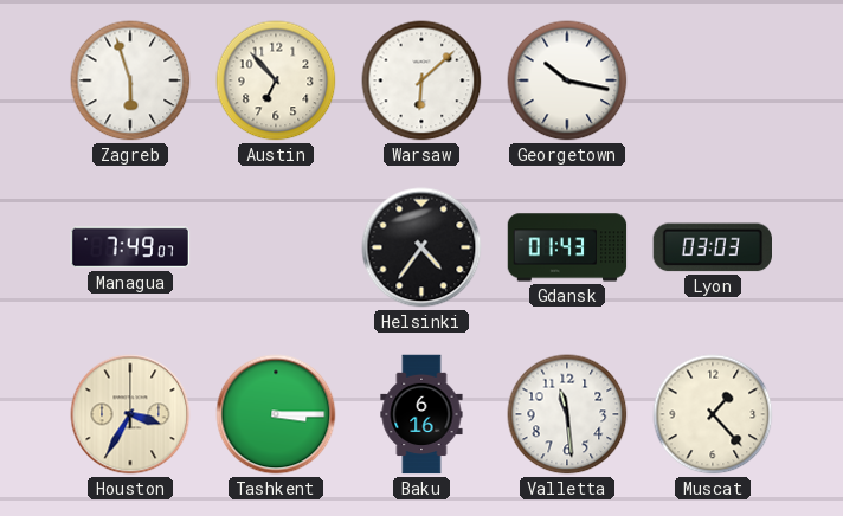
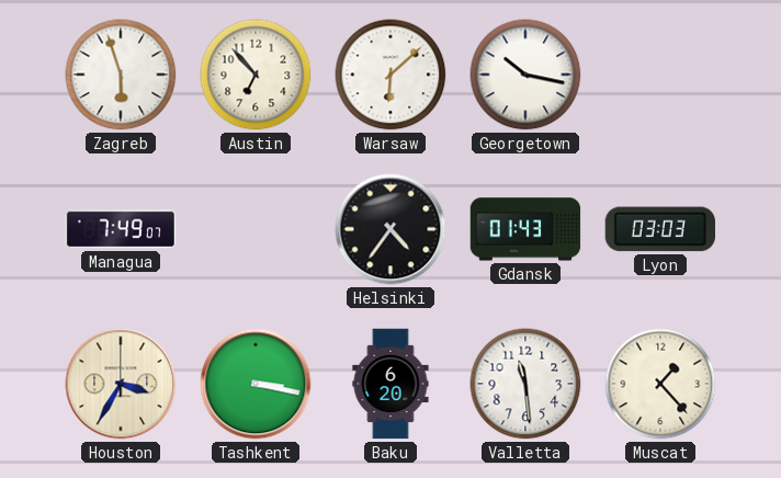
Tashkent: 3:15 -> 3:17
Baku: 6:16 -> 6:20
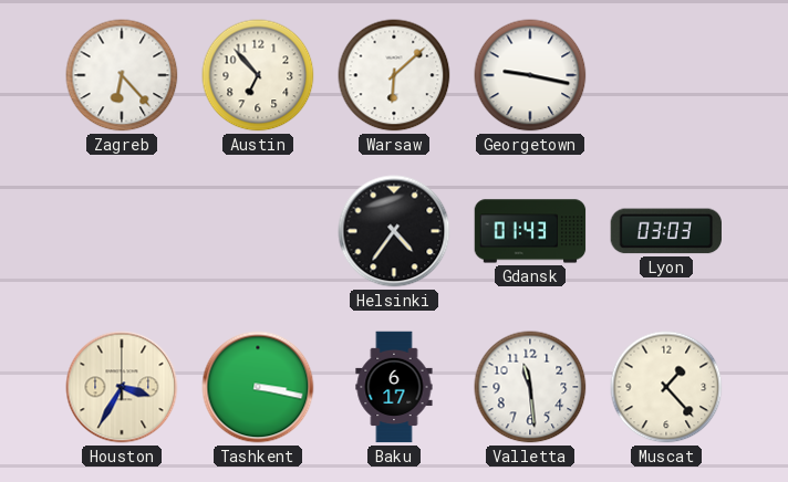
Zagreb: 5:57 -> 6:23
Georgetown: 10:17 -> 9:17
Managua: 7:49 -> none
Baku: 6:20 -> 6:17
